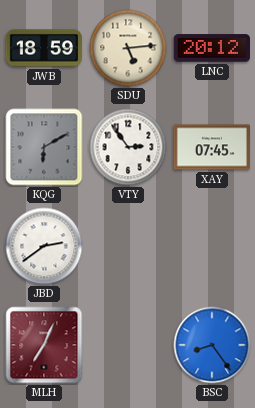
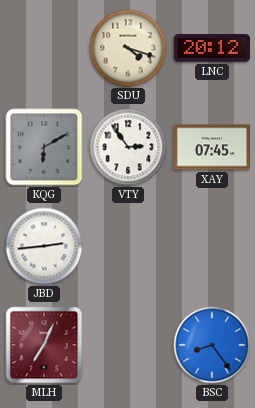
JWB: 18:59 -> none
SDU: 5:14 -> 4:18
JBD: 2:39 -> 2:44
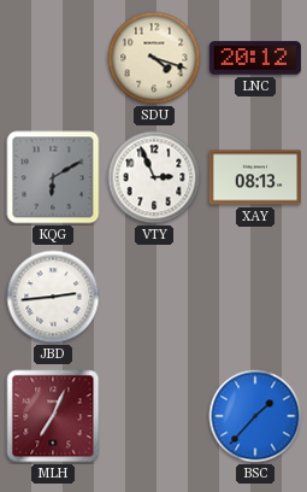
VTY: 2:54 -> 2:56
XAY: 07:45 -> 08:13
BSC: 8:24 -> 1:37
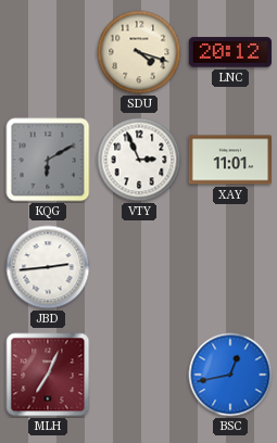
XAY: 08:13 -> 11:01
BSC: 1:37 -> 12:43
